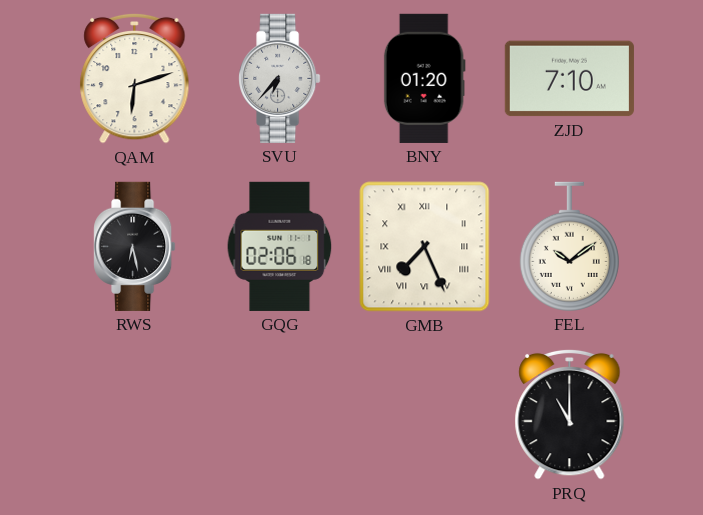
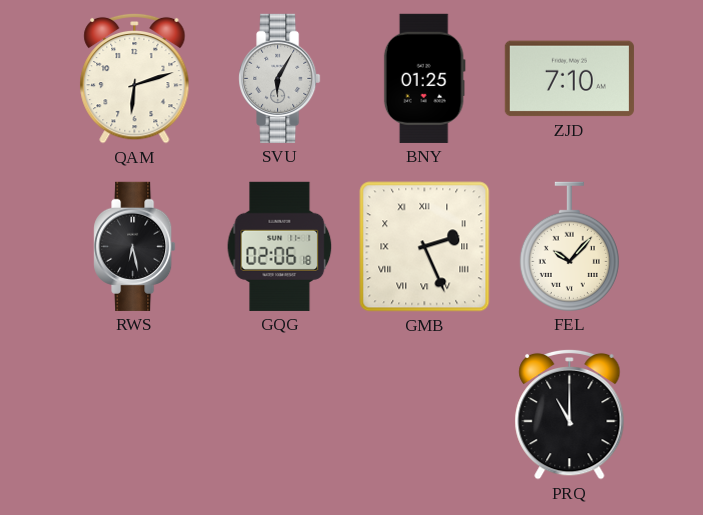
SVU: 6:37 -> 6:05
BNY: 01:20 -> 01:25
GMB: 7:26 -> 2:26
FEL: 10:09 -> 10:07
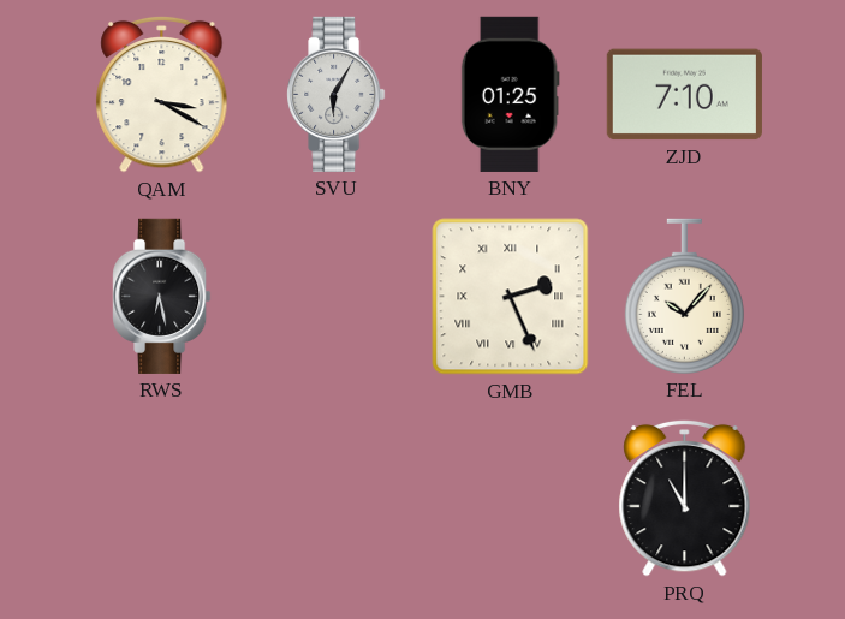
QAM: 6:12 -> 3:20
GQG: 02:06 -> none
